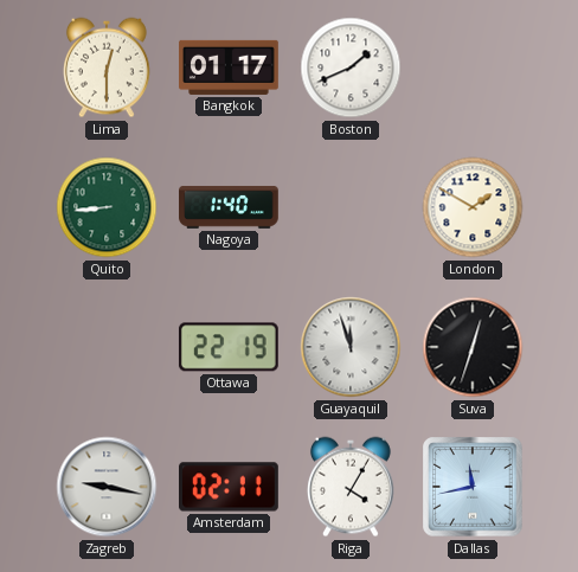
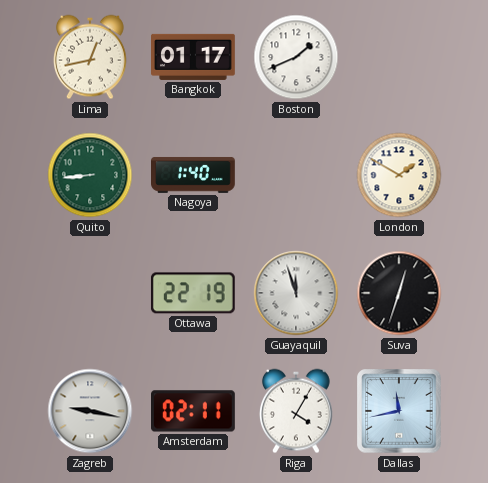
Lima: 12:30 -> 12:43
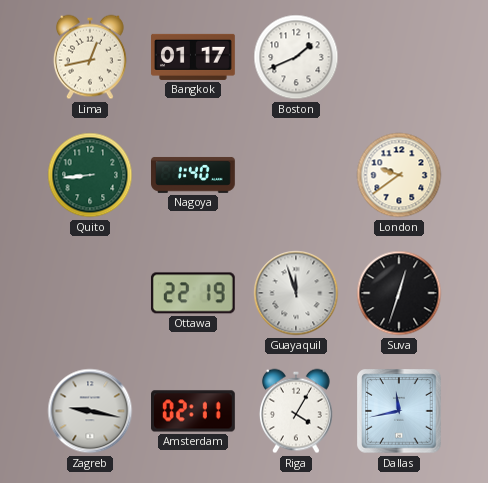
London: 1:50 -> 9:39
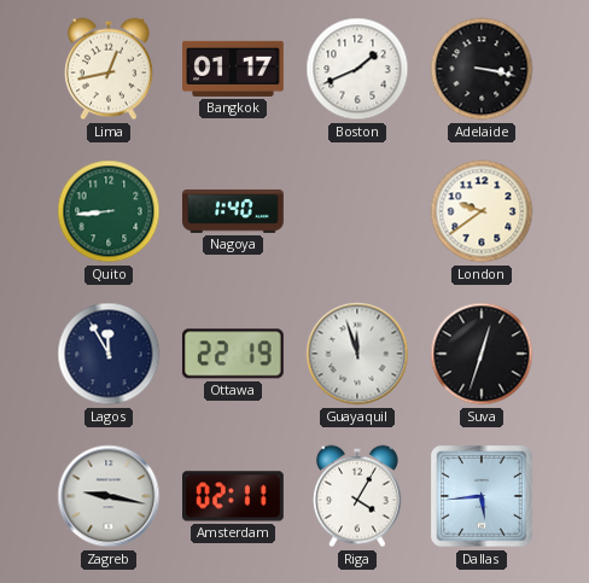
Adelaide: none -> 3:17
Lagos: none -> 11:55
Dallas: 11:43 -> 5:44
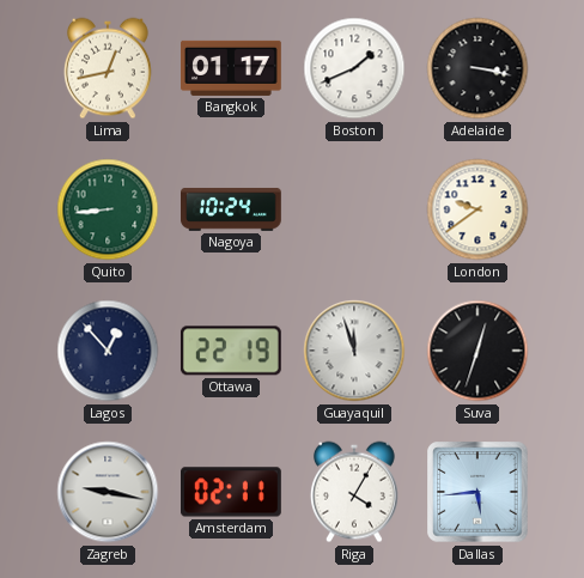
Nagoya: 1:40 -> 10:24
Lagos: 11:55 -> 12:53
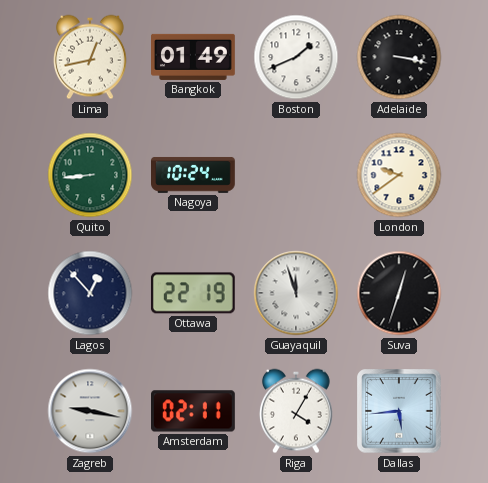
Bangkok: 01:17 -> 01:49
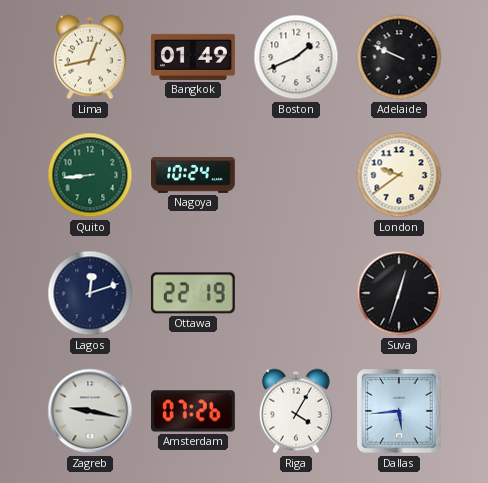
Adelaide: 3:17 -> 9:49
Lagos: 12:53 -> 12:12
Guayaquil: 11:57 -> none
Amsterdam: 02:11 -> 07:26
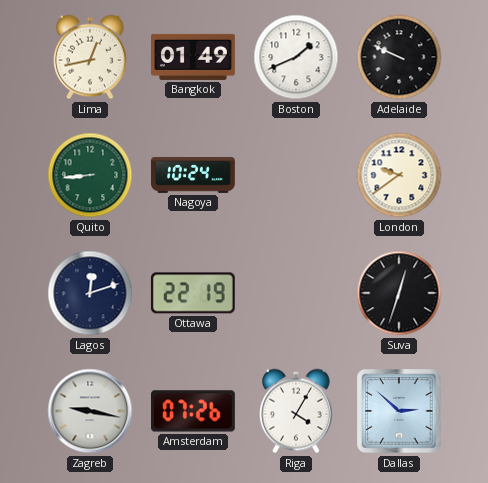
Dallas: 5:44 -> 2:52
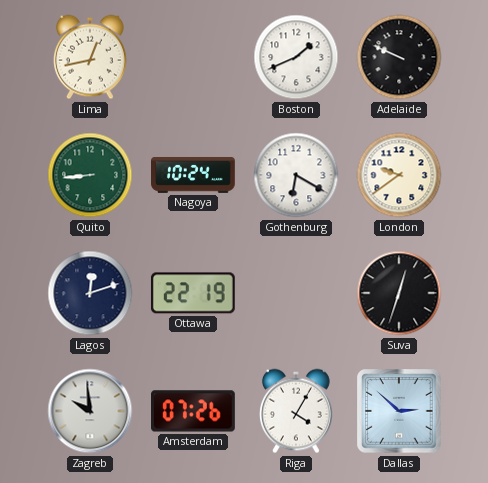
Bangkok: 01:49 -> none
Gothenburg: none -> 6:20
Zagreb: 9:17 -> 9:59
